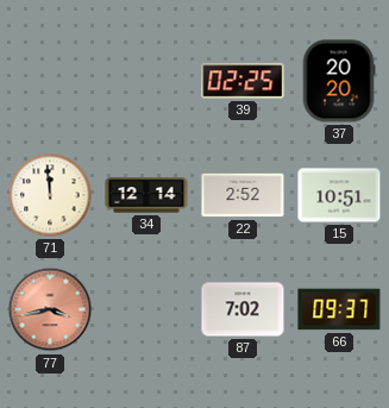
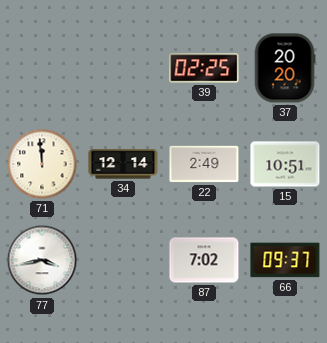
22: 2:52 -> 2:49
77 dial: salmon -> white
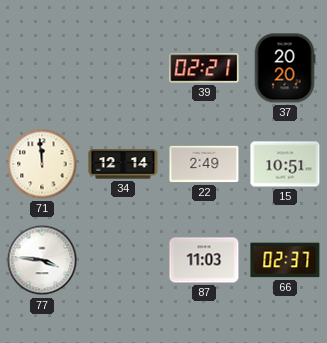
39: 02:25 -> 02:21
77: 3:43 -> 3:46
87: 7:02 -> 11:03
66: 09:37 -> 02:37
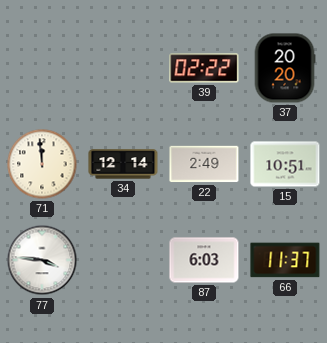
39: 02:21 -> 02:22
87: 11:03 -> 6:03
66: 02:37 -> 11:37
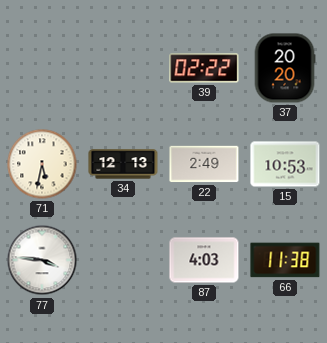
71: 11:59 -> 5:32
34: 12:14 -> 12:13
15: 10:51 -> 10:53
87: 6:03 -> 4:03
66: 11:37 -> 11:38
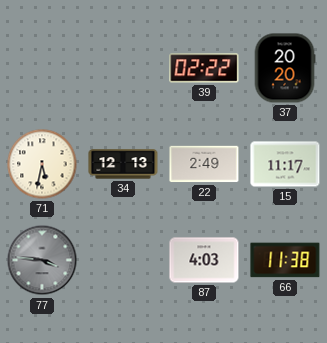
15: 10:53 -> 11:17
77 dial: white -> grey
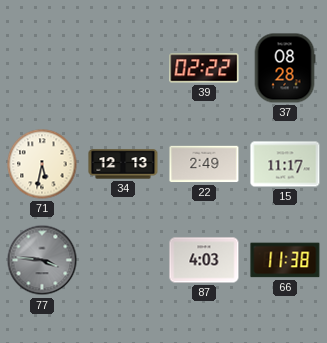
37: 20:20 -> 08:28
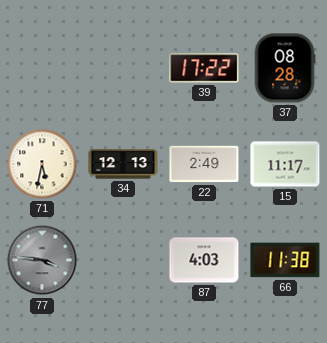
39: 02:22 -> 17:22
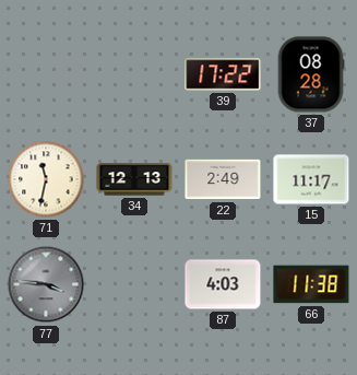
71: 5:32 -> 11:32
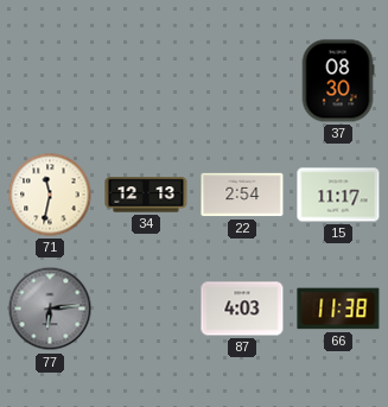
39: 17:22 -> none
37: 08:28 -> 08:30
22: 2:49 -> 2:54
77: 3:46 -> 6:14
